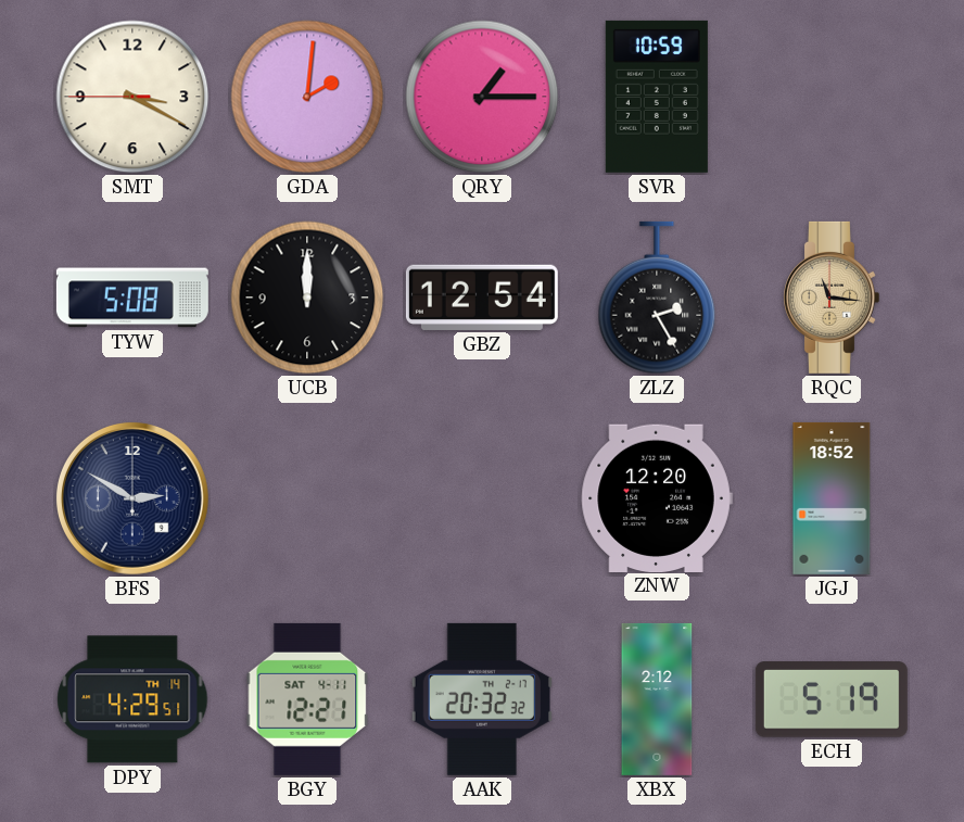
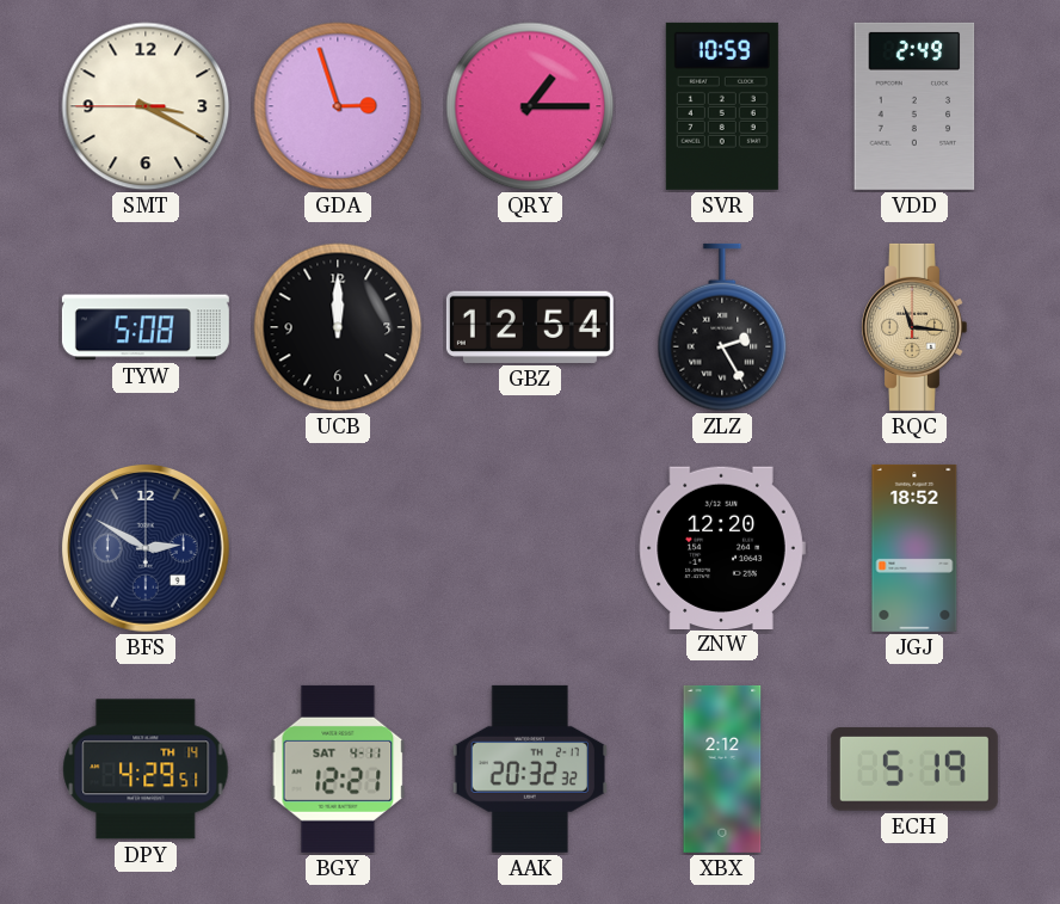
GDA: 2:01 -> 2:57
VDD: none -> 2:49
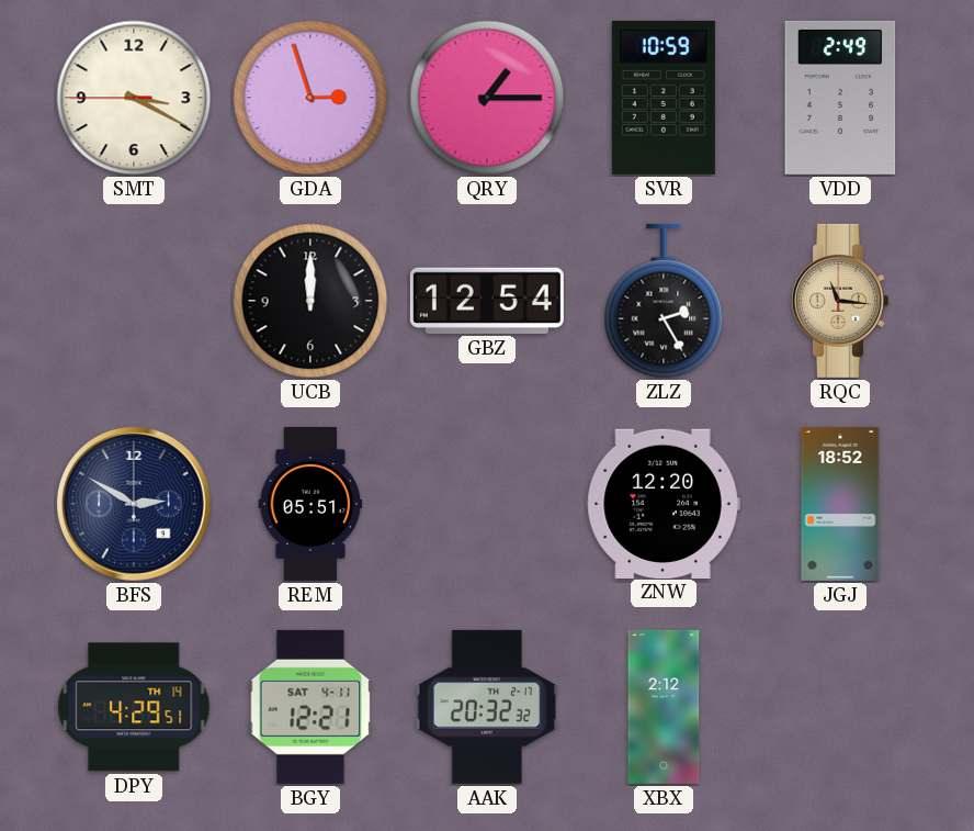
TYW: 5:08 -> none
REM: none -> 05:51
ECH: 5:19 -> none
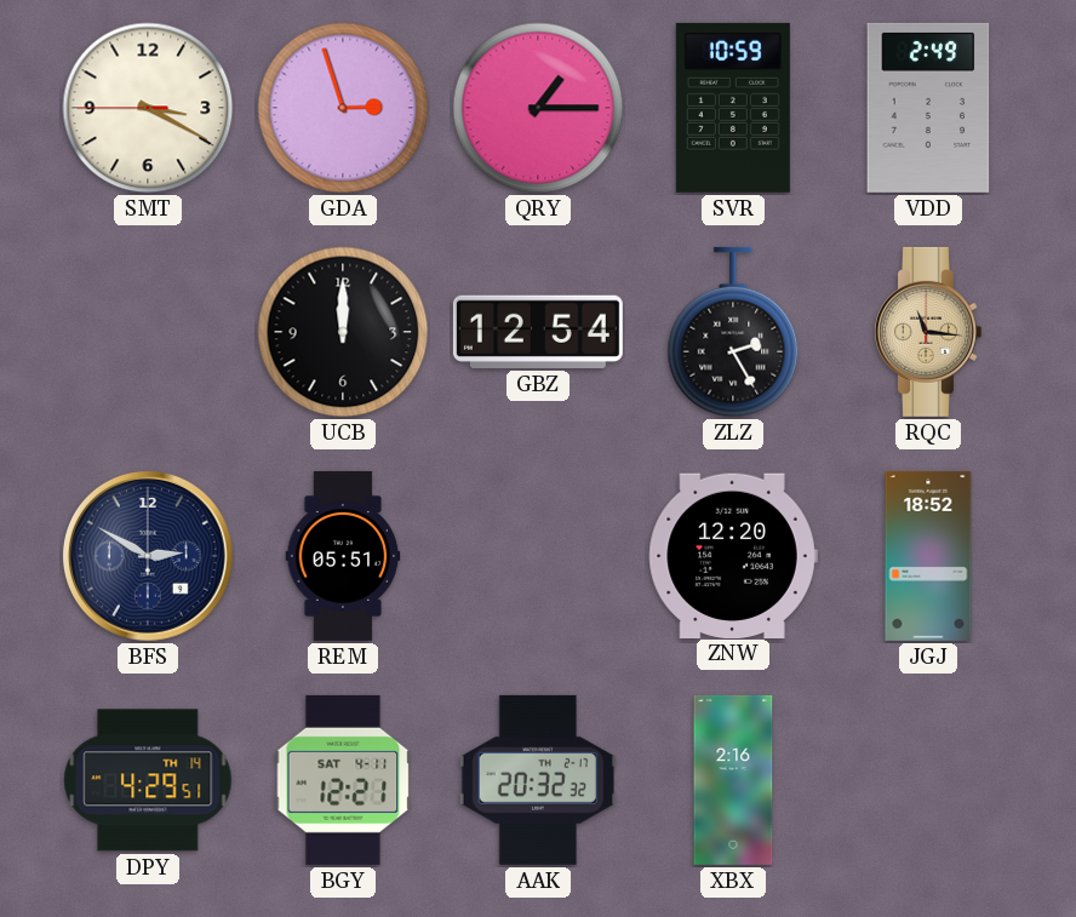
XBX: 2:12 -> 2:16
